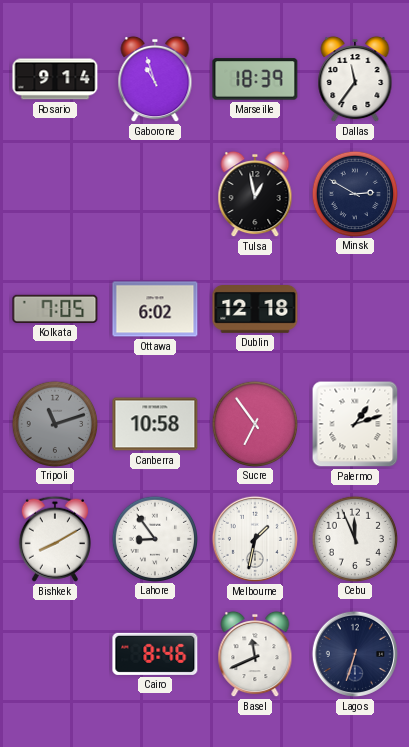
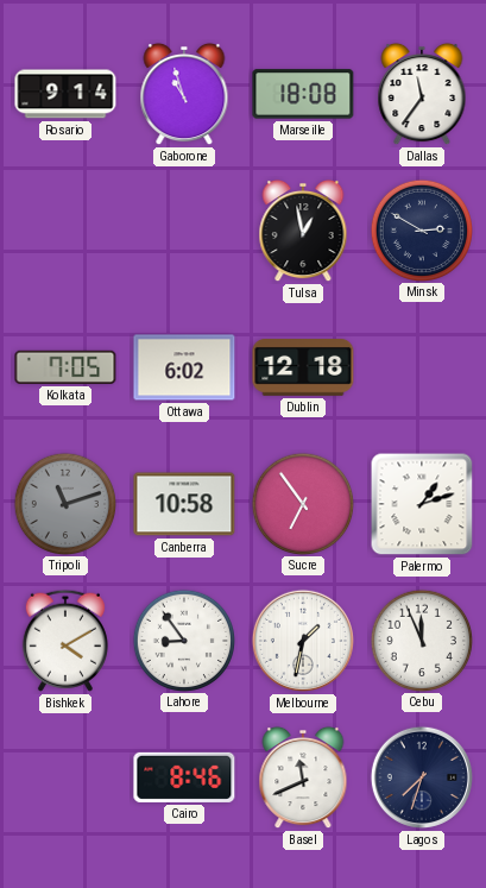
Marseille: 18:39 -> 18:08
Bishkek: 8:10 -> 4:10
Lagos: 6:33 -> 7:33
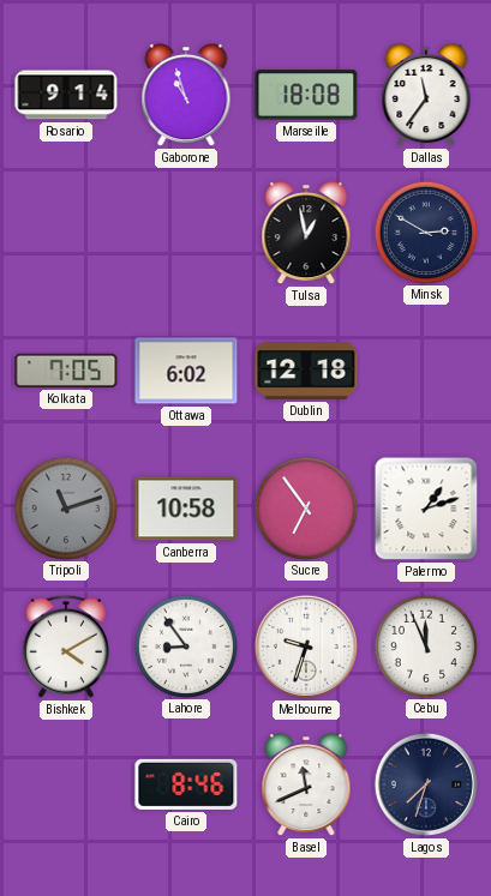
Melbourne: 1:32 -> 9:33
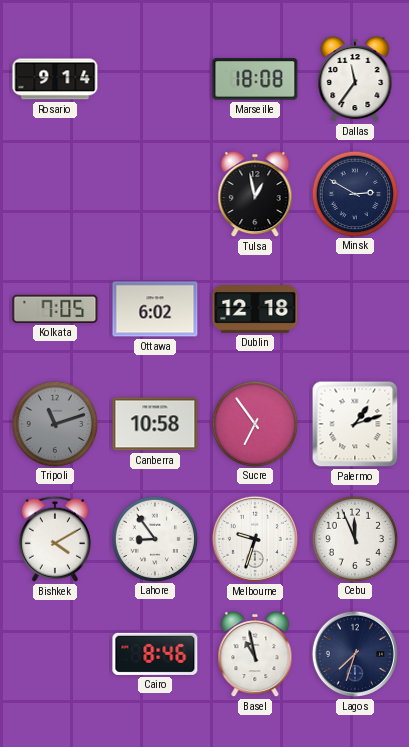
Gaborone: 10:57 -> none
Basel: 11:41 -> 10:58
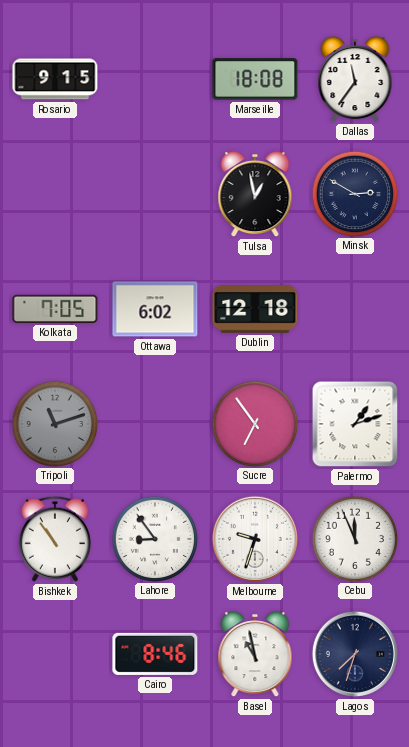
Rosario: 9:14 -> 9:15
Canberra: 10:58 -> none
Bishkek: 4:10 -> 10:54
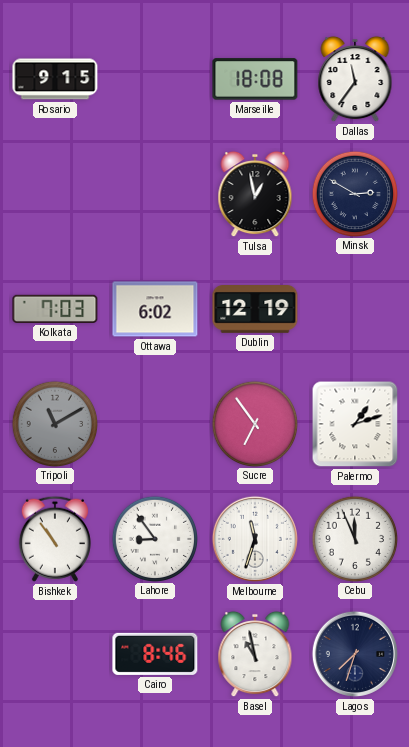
Kolkata: 7:05 -> 7:03
Dublin: 12:18 -> 12:19
Tripoli: 11:12 -> 11:10
Melbourne: 9:33 -> 11:33
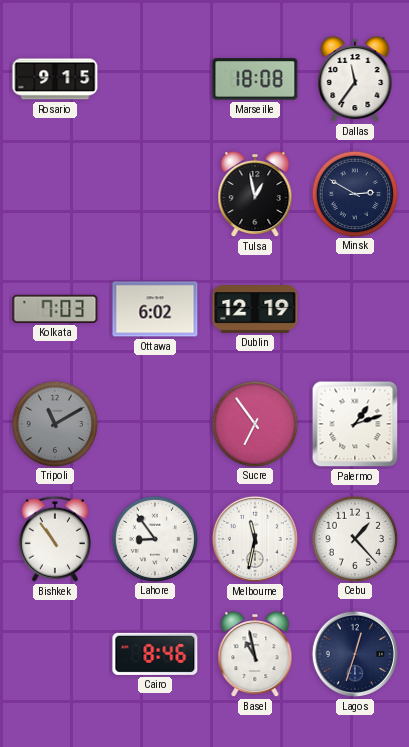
Melbourne: 11:33 -> 11:32
Cebu: 11:56 -> 1:23
Lagos: 7:33 -> 12:33
